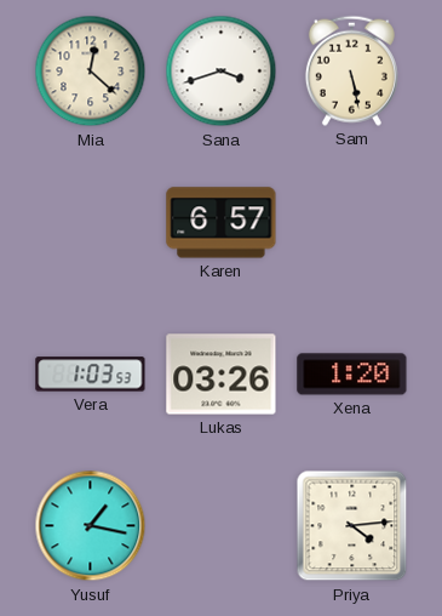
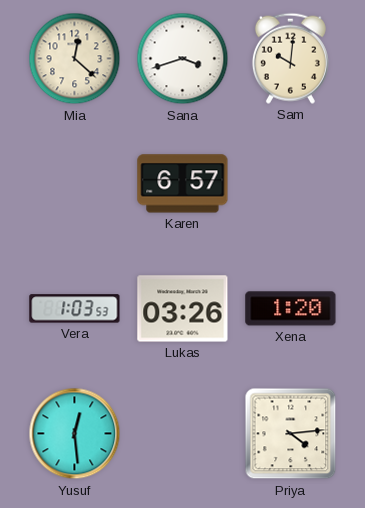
Sam: 5:28 -> 10:01
Yusuf: 1:17 -> 12:29
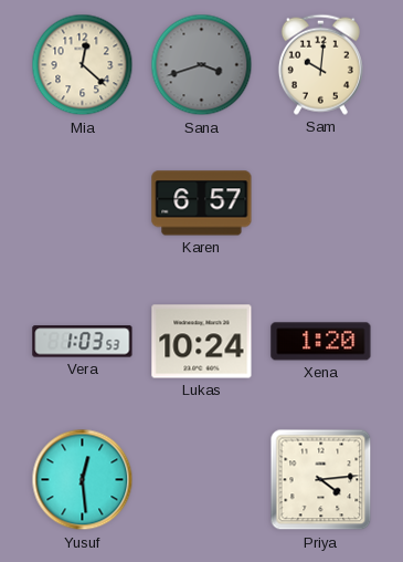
Sana dial: white -> grey
Lukas: 03:26 -> 10:24
